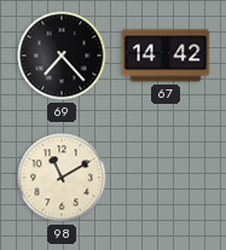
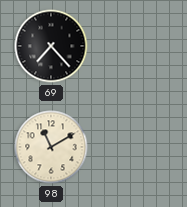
67: 14:42 -> none
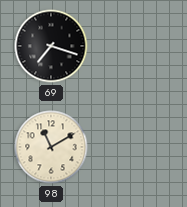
69: 7:23 -> 7:18
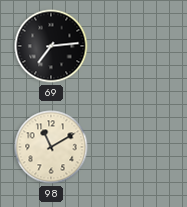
69: 7:18 -> 7:14
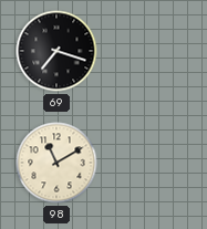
69: 7:14 -> 7:18
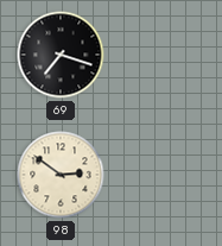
98: 11:10 -> 2:51
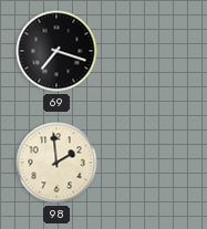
98: 2:51 -> 1:59
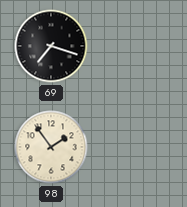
98: 1:59 -> 1:54
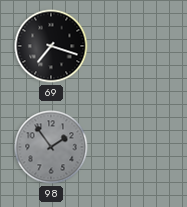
98 dial: cream -> grey
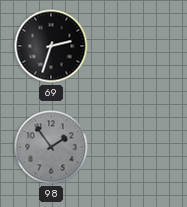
69: 7:18 -> 2:33
